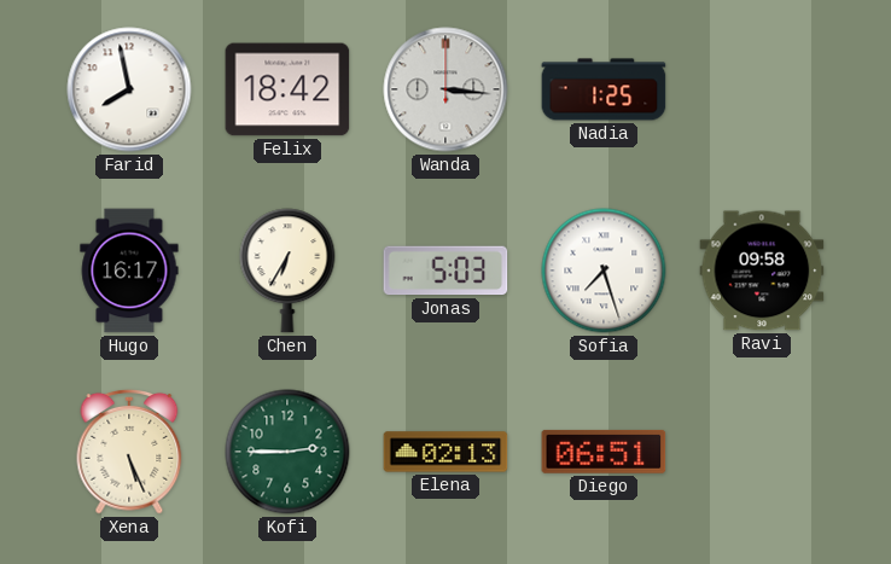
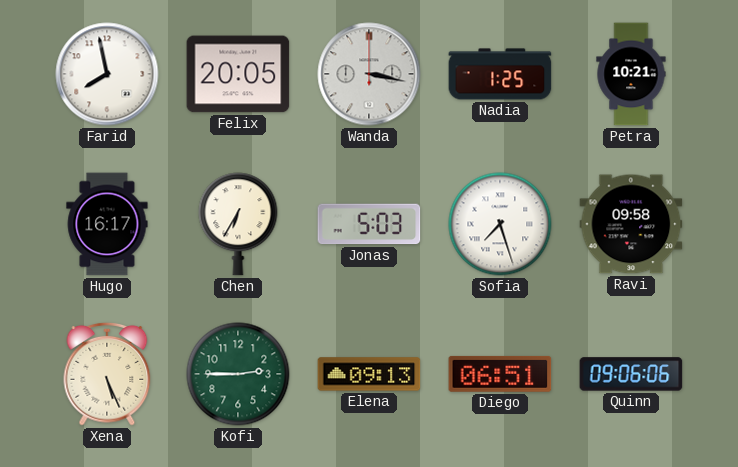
Felix: 18:42 -> 20:05
Wanda: 3:16 -> 3:17
Petra: none -> 10:21
Elena: 02:13 -> 09:13
Quinn: none -> 09:06
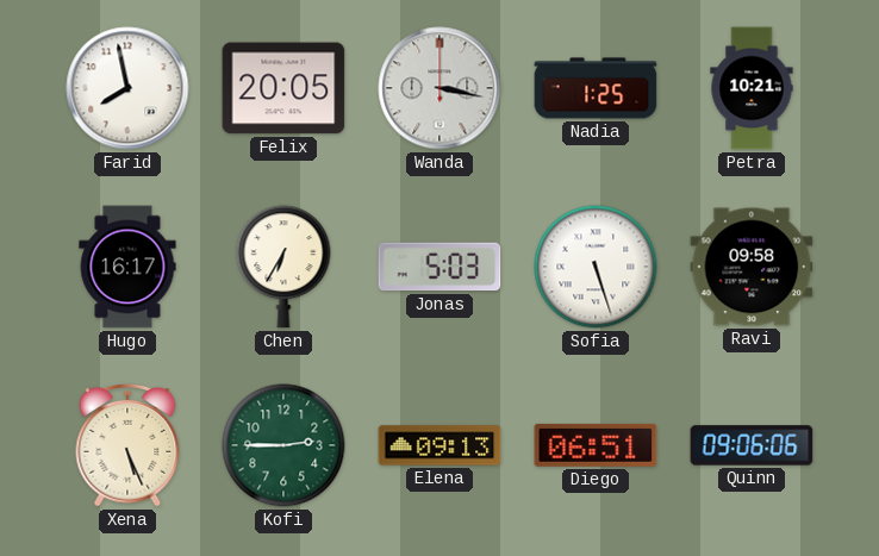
Sofia: 7:27 -> 5:27
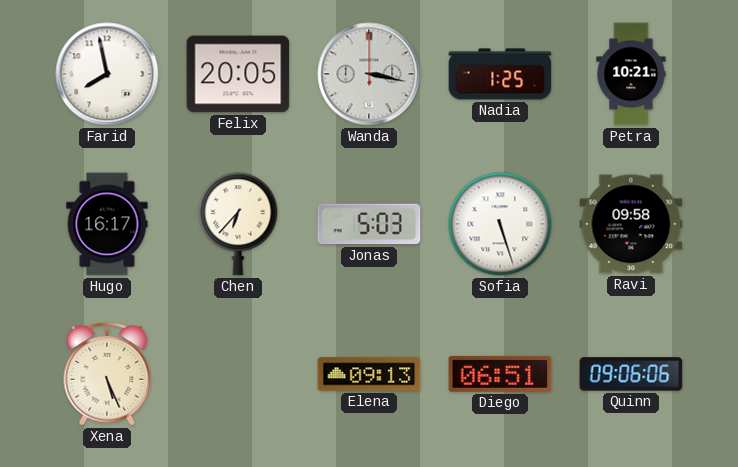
Chen: 6:35 -> 6:37
Kofi: 2:45 -> none
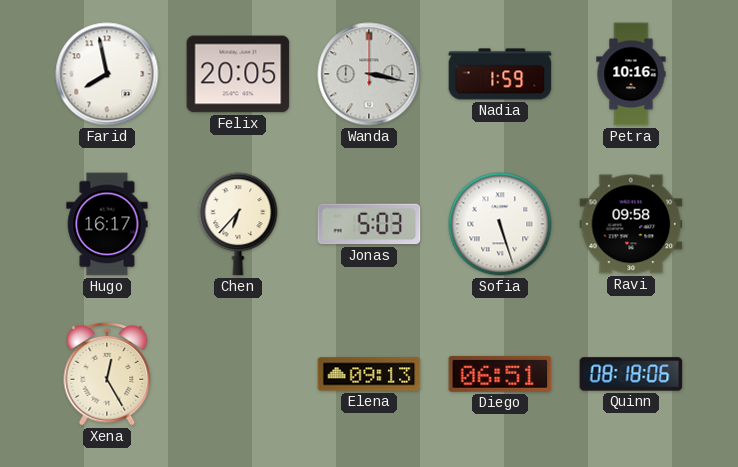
Nadia: 1:25 -> 1:59
Petra: 10:21 -> 10:16
Xena: 5:26 -> 12:25
Quinn: 09:06 -> 08:18
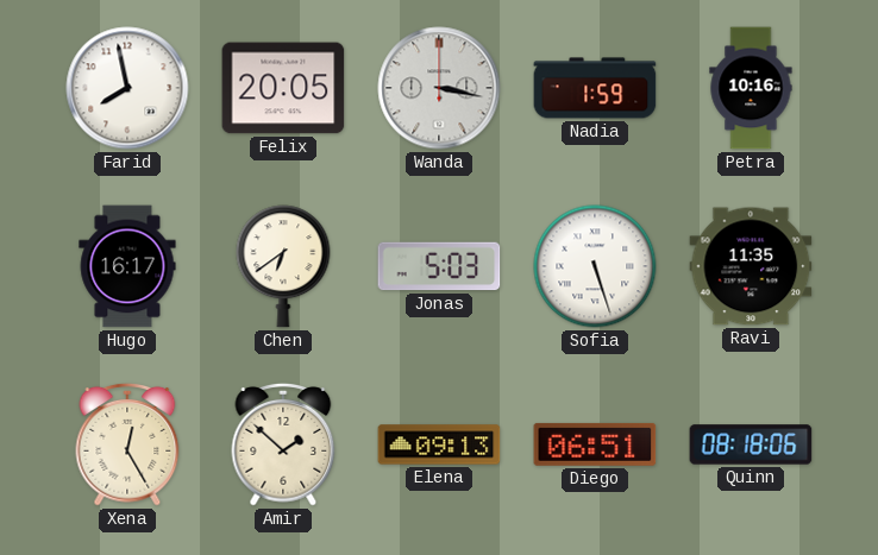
Chen: 6:37 -> 6:39
Ravi: 09:58 -> 11:35
Amir: none -> 1:52
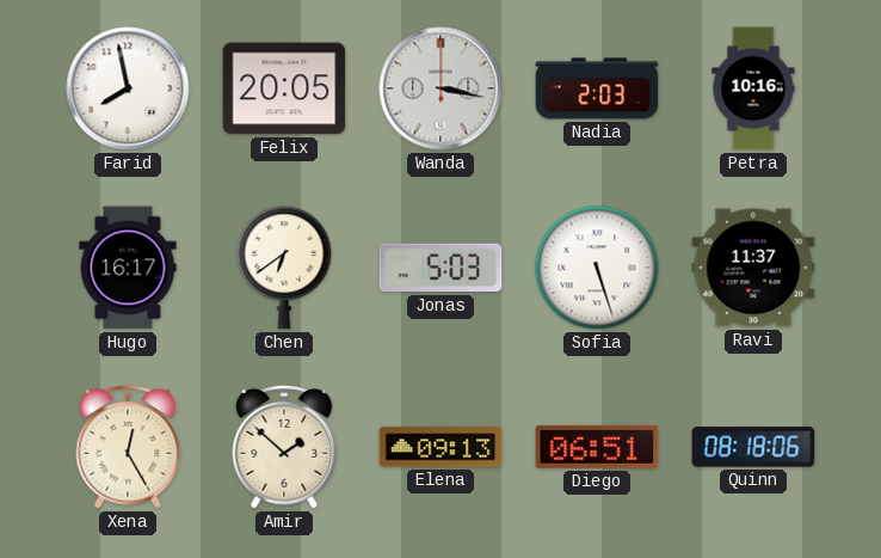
Nadia: 1:59 -> 2:03
Ravi: 11:35 -> 11:37
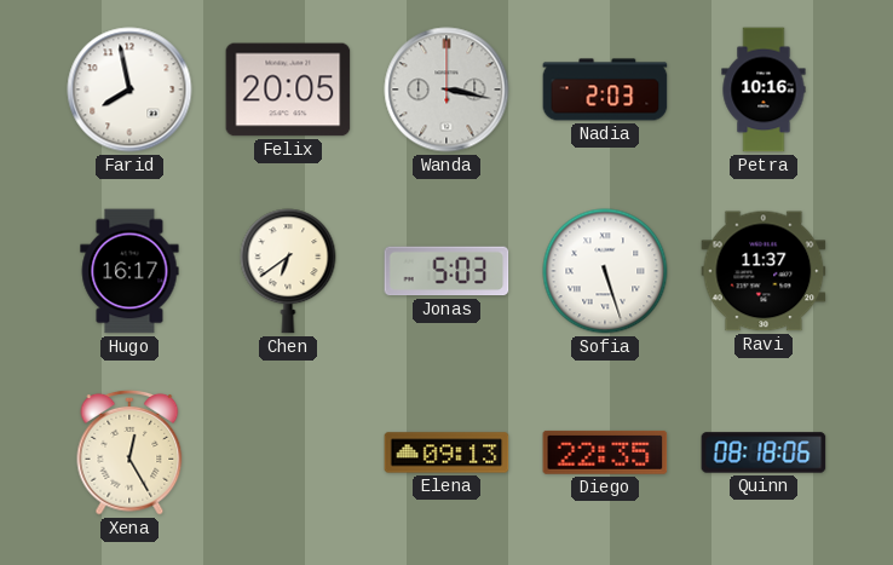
Amir: 1:52 -> none
Diego: 06:51 -> 22:35
